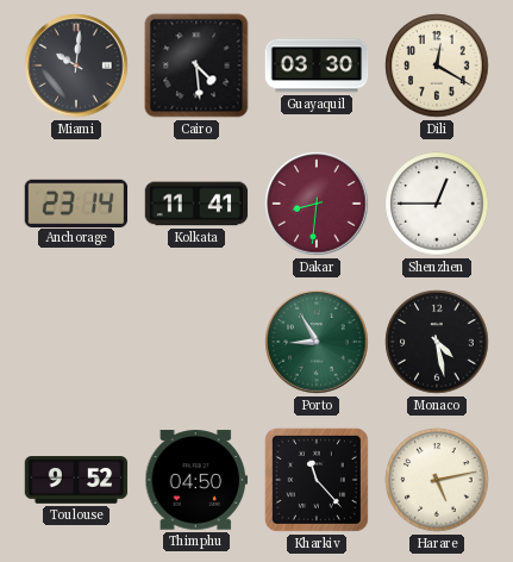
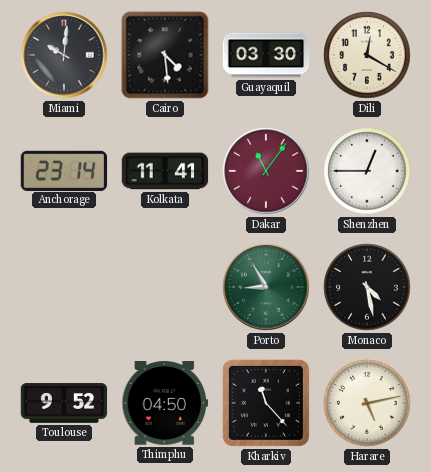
Dakar: 8:31 -> 11:06
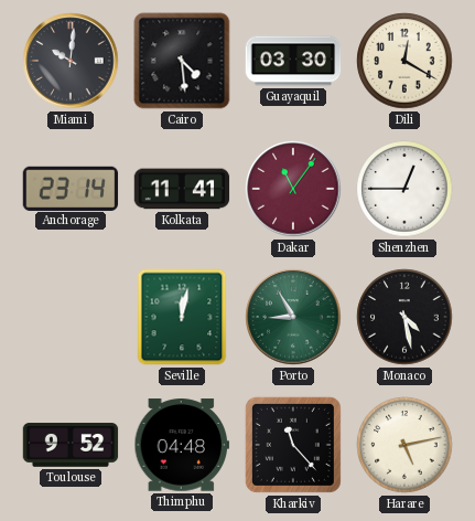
Seville: none -> 12:02
Thimphu: 04:50 -> 04:48
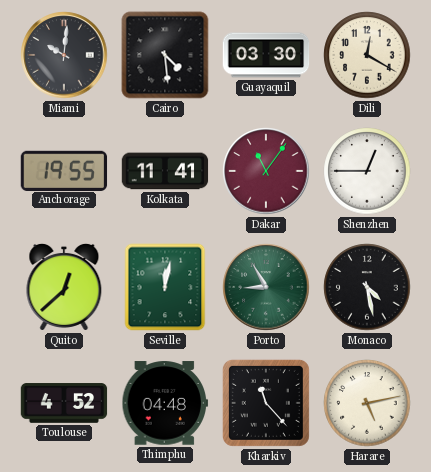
Anchorage: 23:14 -> 19:55
Quito: none -> 12:38
Toulouse: 9:52 -> 4:52
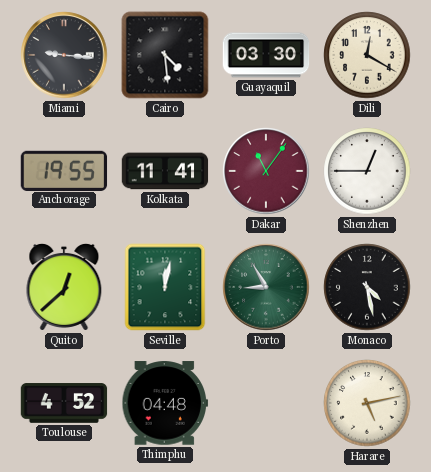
Miami: 10:01 -> 9:16
Kharkiv: 11:23 -> none
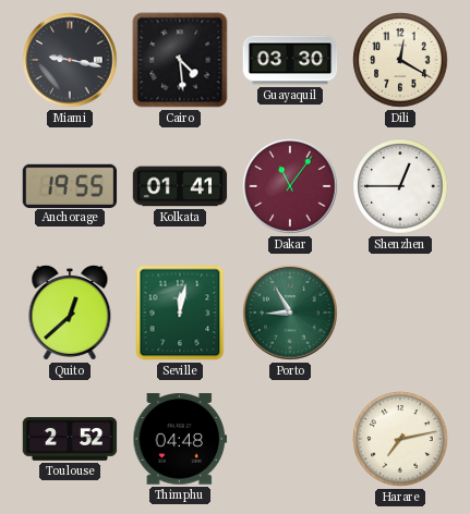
Miami: 9:16 -> 9:17
Kolkata: 11:41 -> 01:41
Monaco: 4:28 -> none
Toulouse: 4:52 -> 2:52
Harare: 5:13 -> 7:13
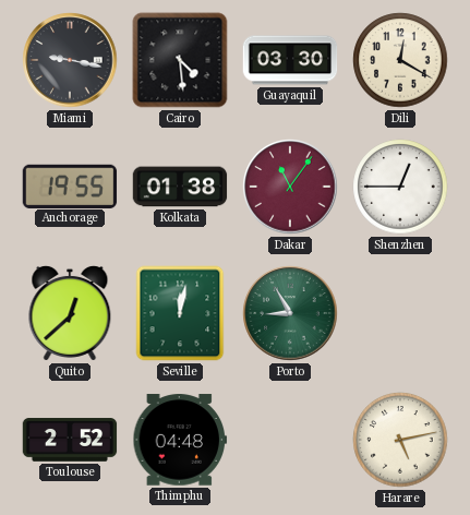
Kolkata: 01:41 -> 01:38
Harare: 7:13 -> 5:13
